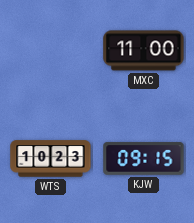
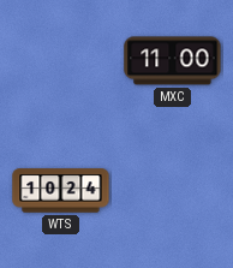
WTS: 10:23 -> 10:24
KJW: 09:15 -> none
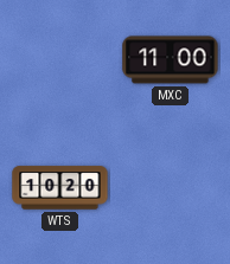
WTS: 10:24 -> 10:20
